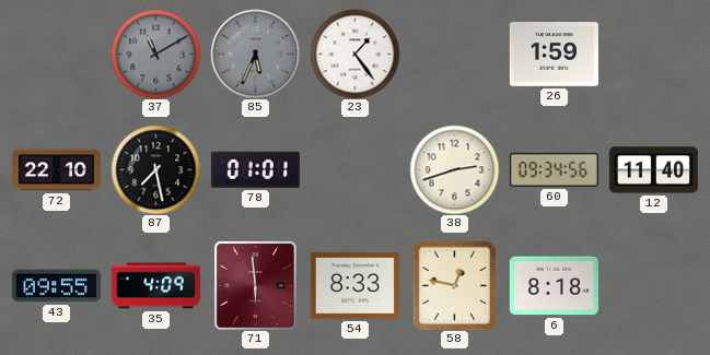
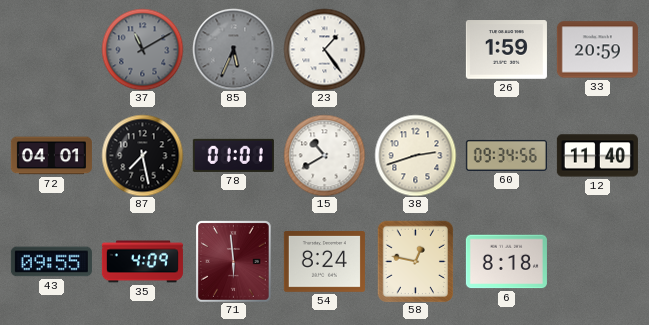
33: none -> 20:59
72: 22:10 -> 04:01
15: none -> 10:40
54: 8:33 -> 8:24
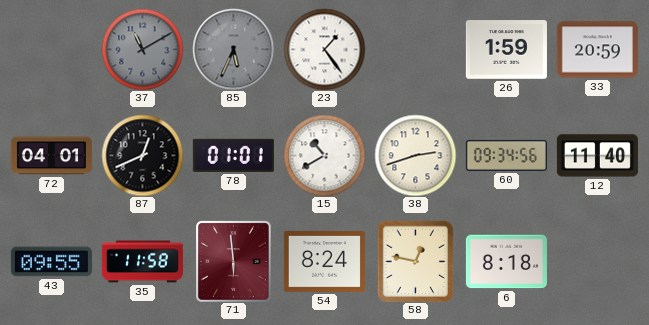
87: 7:28 -> 12:41
35: 4:09 -> 11:58
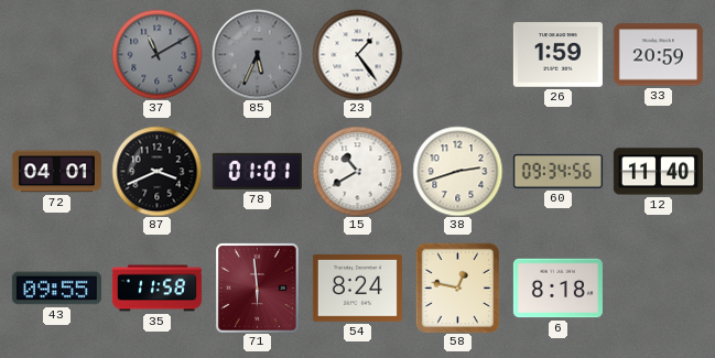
87: 12:41 -> 3:41
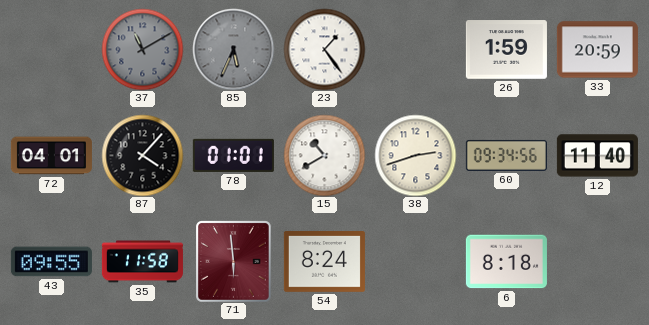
87: 3:41 -> 4:07
58: 12:47 -> none
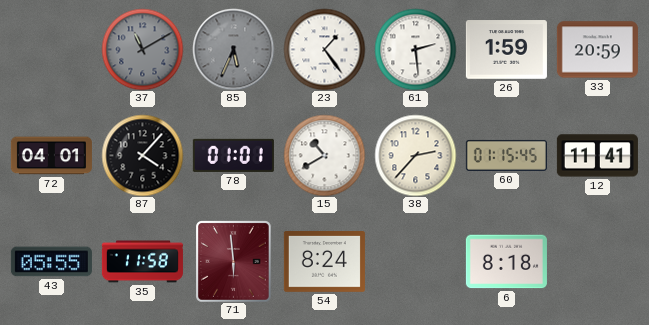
61: none -> 2:29
38: 2:42 -> 2:37
60: 09:34 -> 01:15
12: 11:40 -> 11:41
43: 09:55 -> 05:55
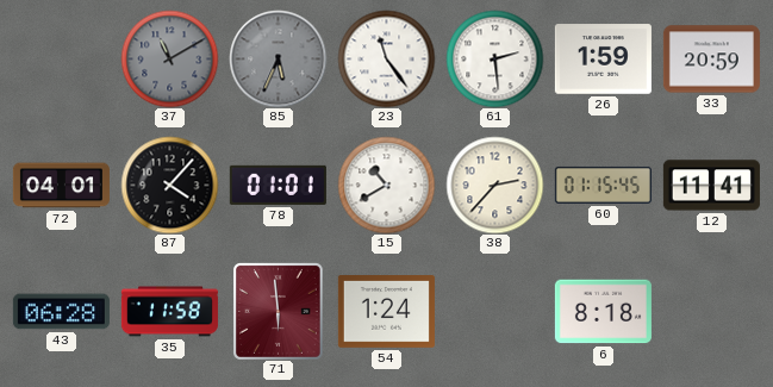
23: 1:24 -> 11:24
43: 05:55 -> 06:28
54: 8:24 -> 1:24
